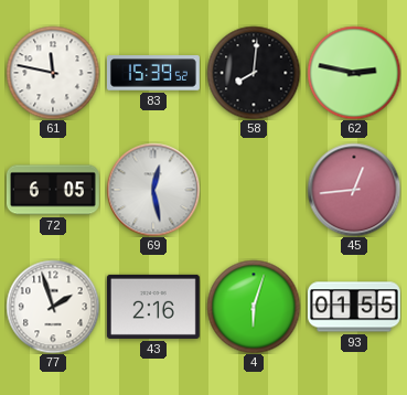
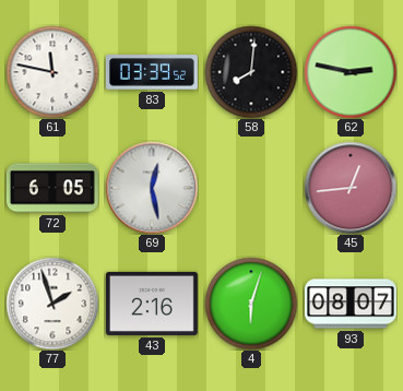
83: 15:39 -> 03:39
93: 01:55 -> 08:07
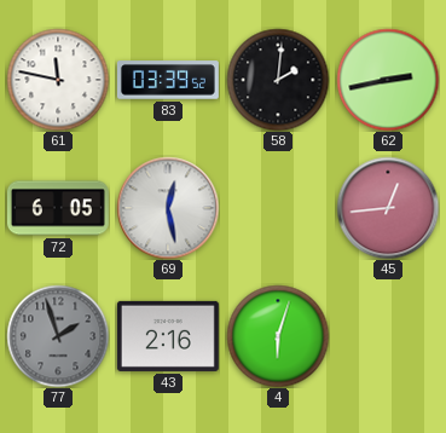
58: 8:01 -> 2:01
62: 2:47 -> 2:43
77 dial: white -> grey
93: 08:07 -> none
